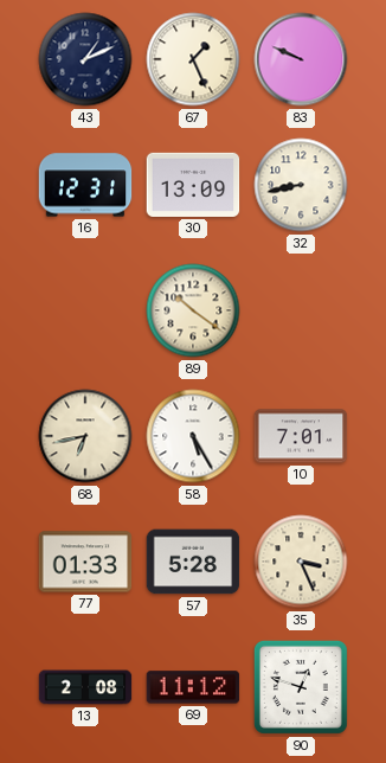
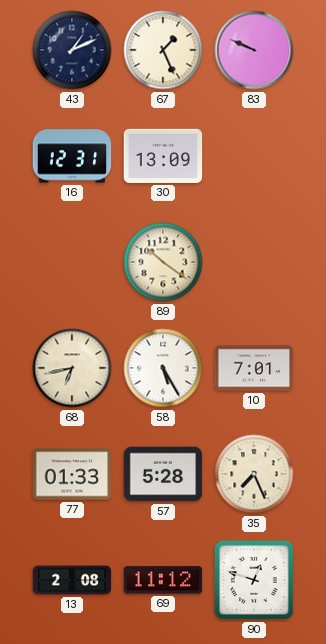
32: 8:43 -> none
35: 3:26 -> 7:26
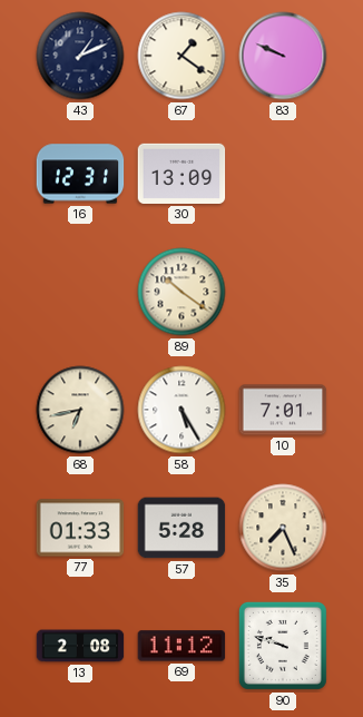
67: 1:26 -> 1:21
90: 12:48 -> 9:48
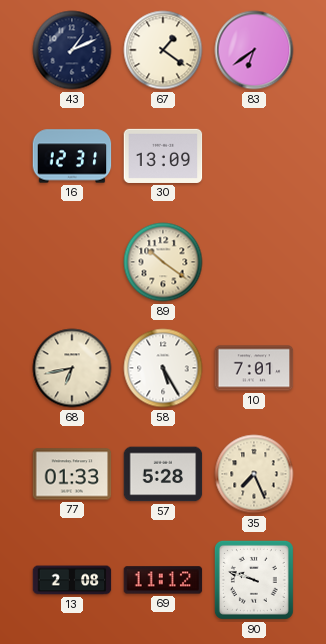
83: 9:49 -> 6:39
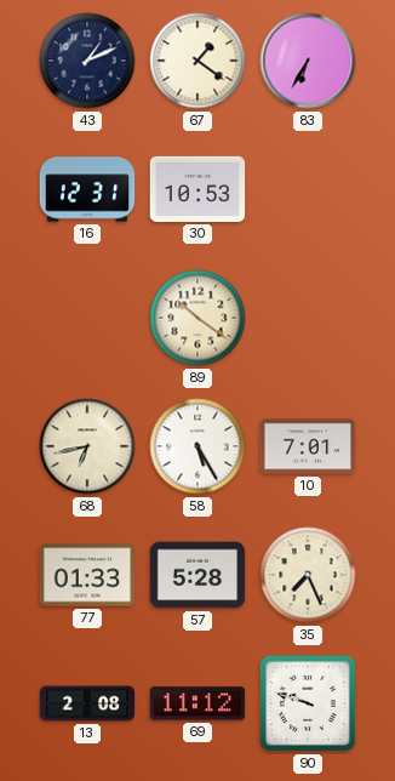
83: 6:39 -> 6:35
30: 13:09 -> 10:53
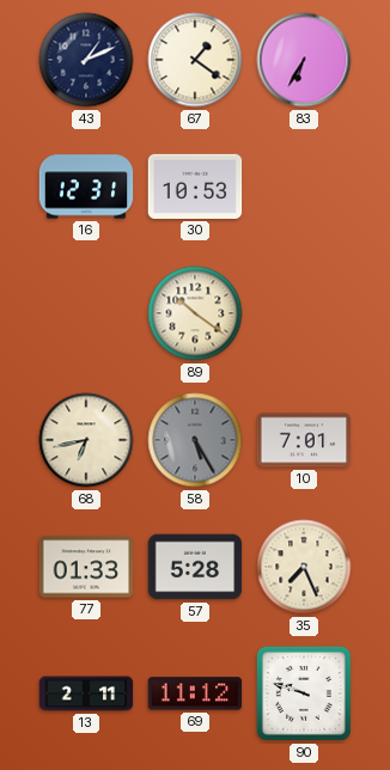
58 dial: white -> grey
13: 2:08 -> 2:11
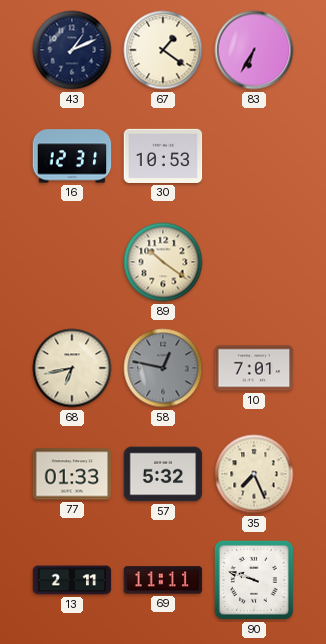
58: 5:25 -> 12:47
57: 5:28 -> 5:32
69: 11:12 -> 11:11
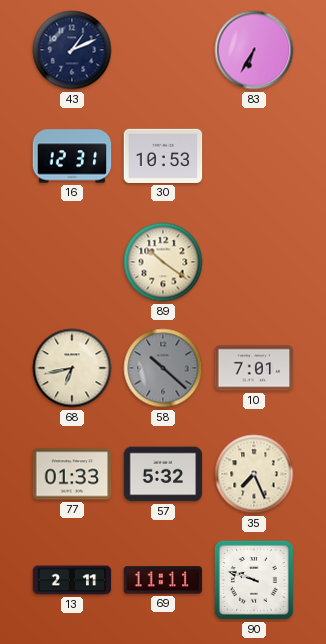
67: 1:21 -> none
58: 12:47 -> 10:22
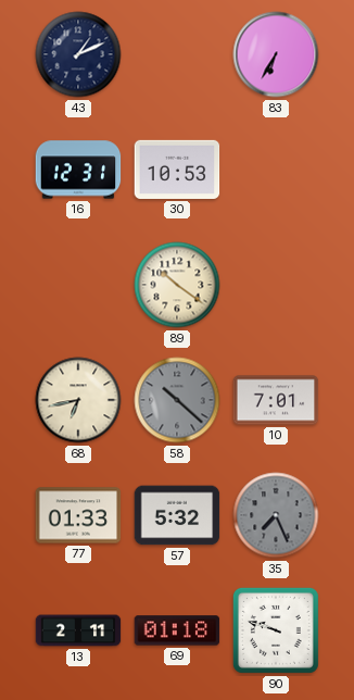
35 dial: cream -> grey
69: 11:11 -> 01:18
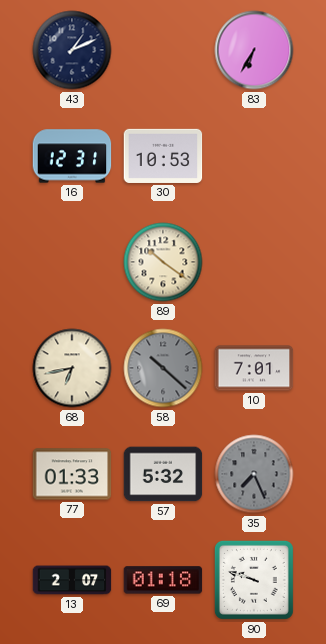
13: 2:11 -> 2:07
